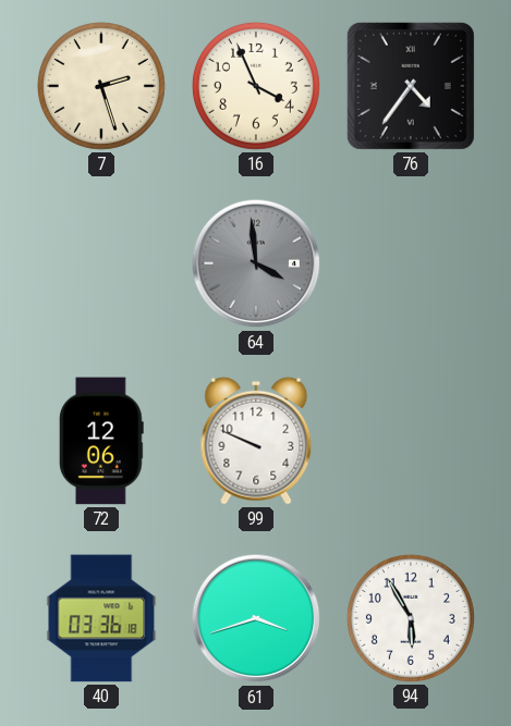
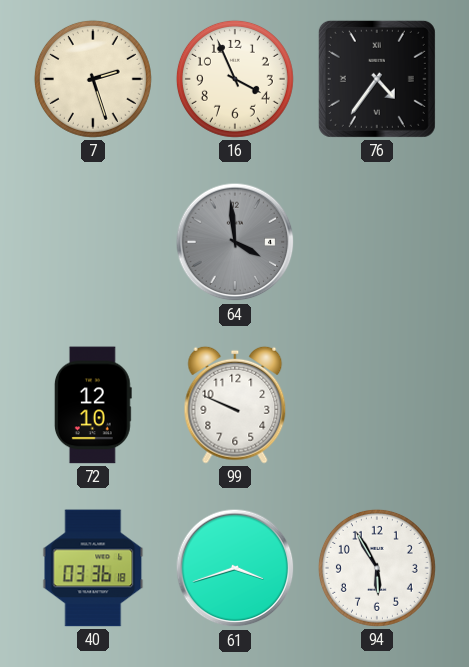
72: 12:06 -> 12:10
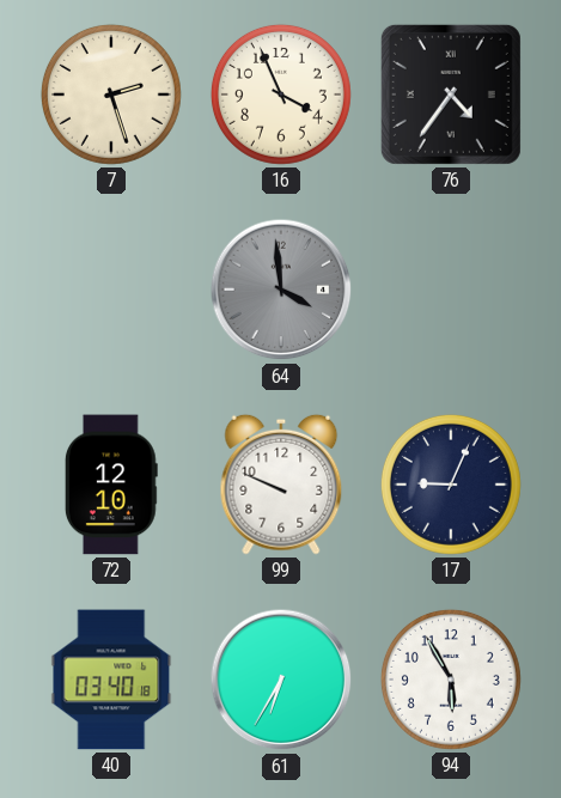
17: none -> 9:04
40: 03:36 -> 03:40
61: 3:42 -> 6:35
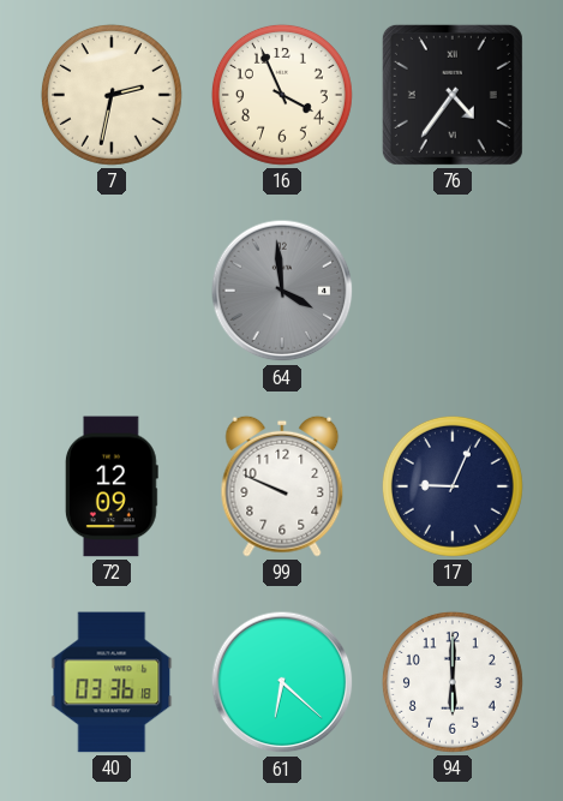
7: 2:27 -> 2:32
72: 12:10 -> 12:09
40: 03:40 -> 03:36
61: 6:35 -> 6:22
94: 5:55 -> 6:00
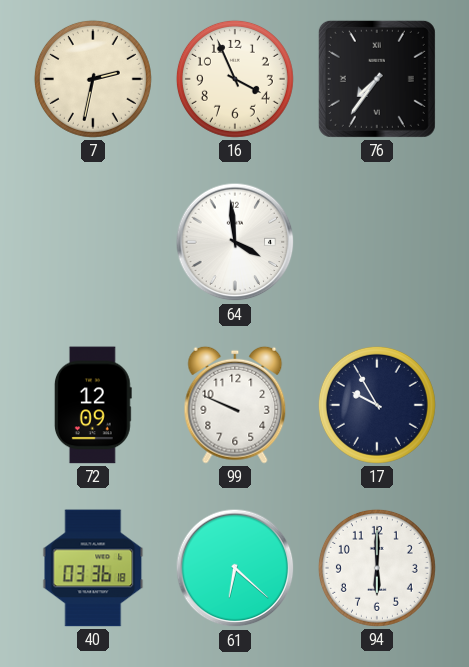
76: 4:36 -> 7:36
64 dial: grey -> white
17: 9:04 -> 9:55
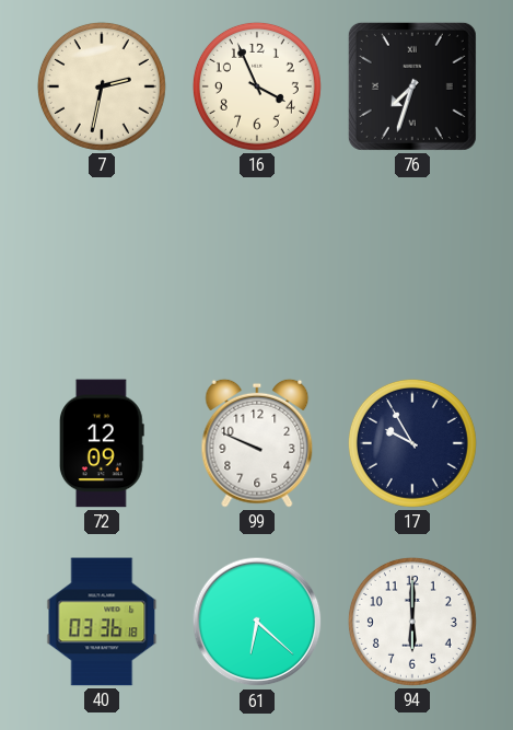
76: 7:36 -> 7:33
64: 3:59 -> none
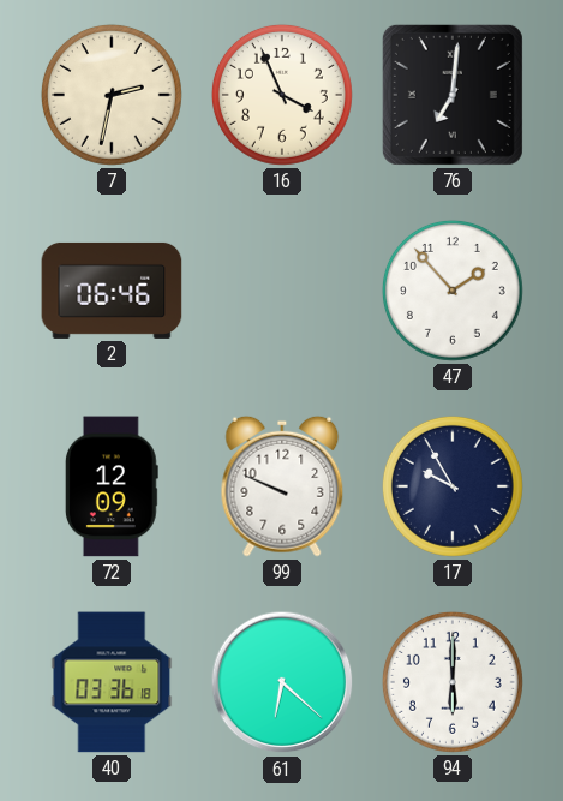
76: 7:33 -> 7:01
2: none -> 06:46
47: none -> 1:53
